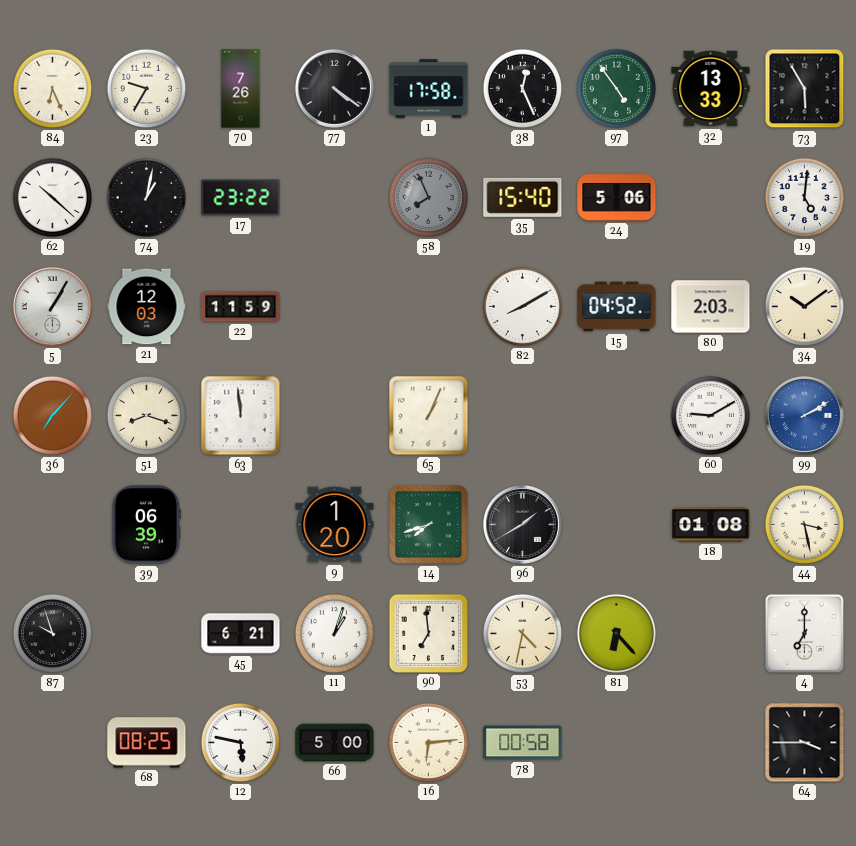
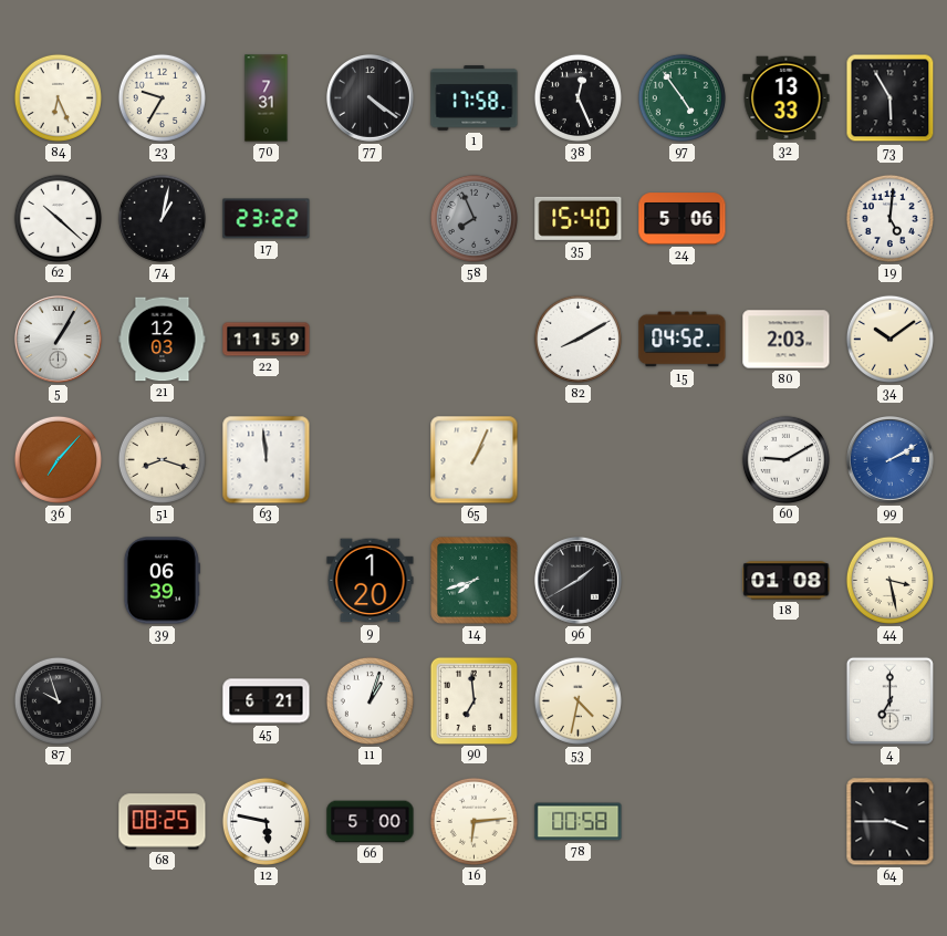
70: 7:26 -> 7:31
81: 6:23 -> none
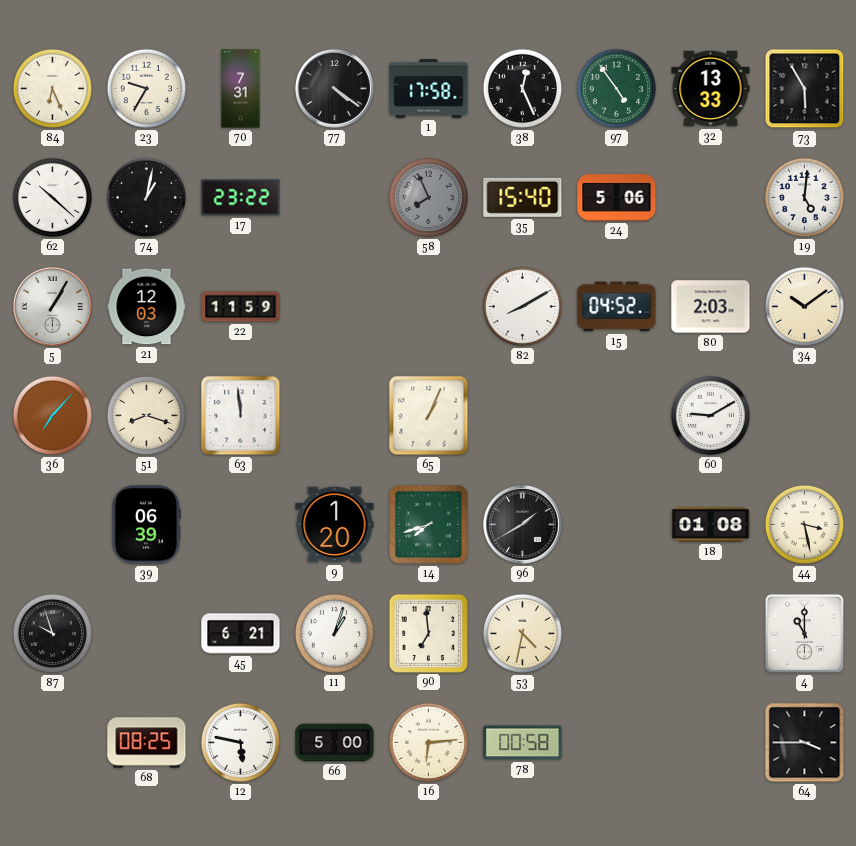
99: 2:10 -> none
4: 7:00 -> 11:00
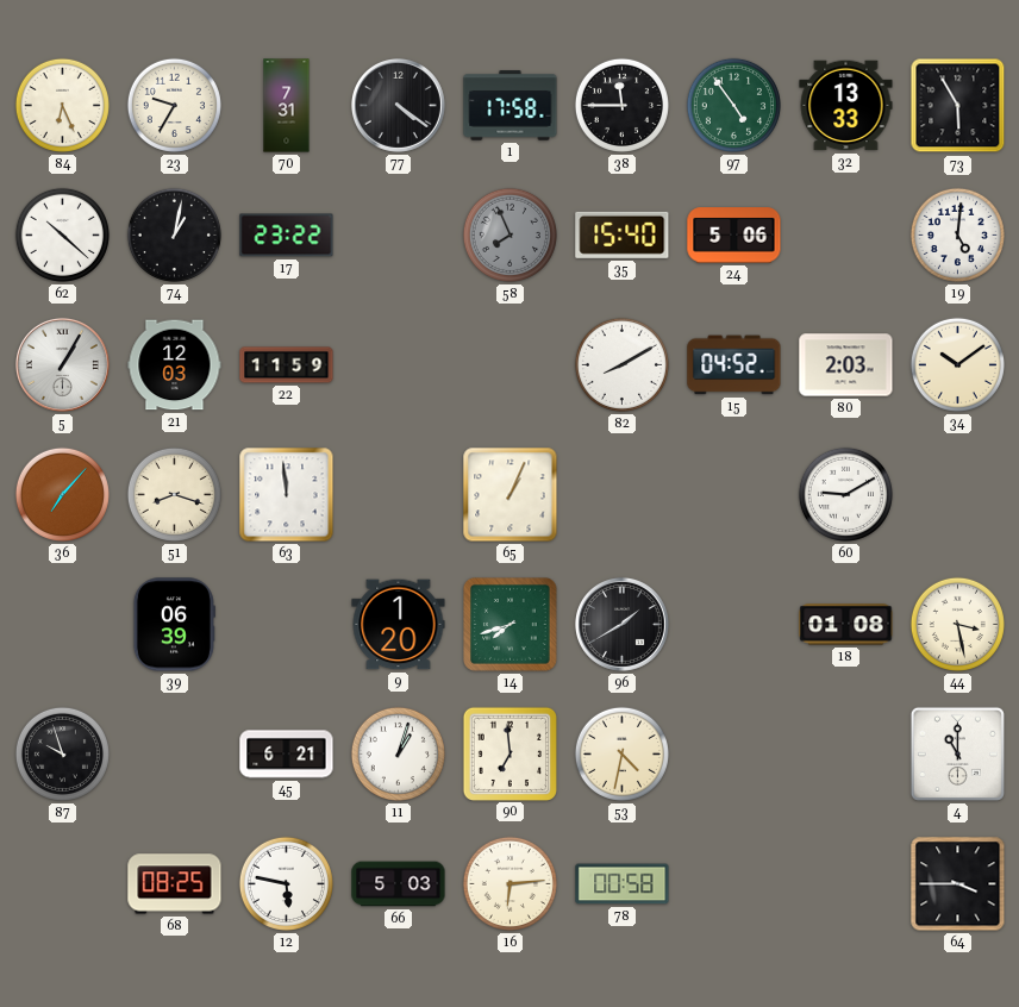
38: 12:26 -> 11:45
66: 5:00 -> 5:03
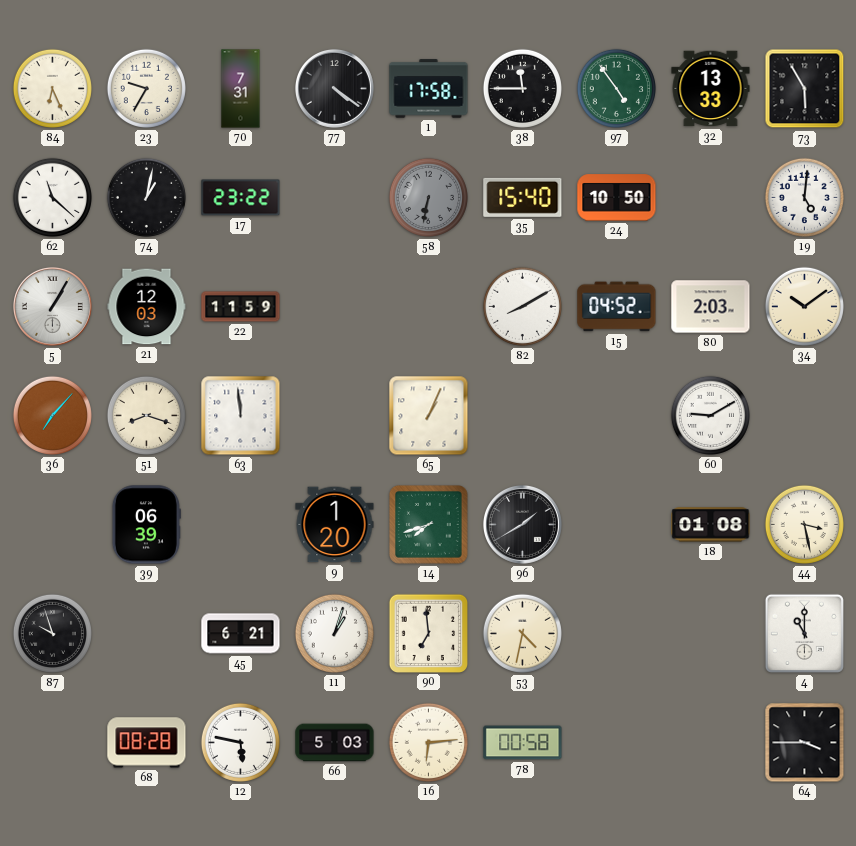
62: 10:22 -> 11:22
58: 7:56 -> 6:32
24: 5:06 -> 10:50
68: 08:25 -> 08:28
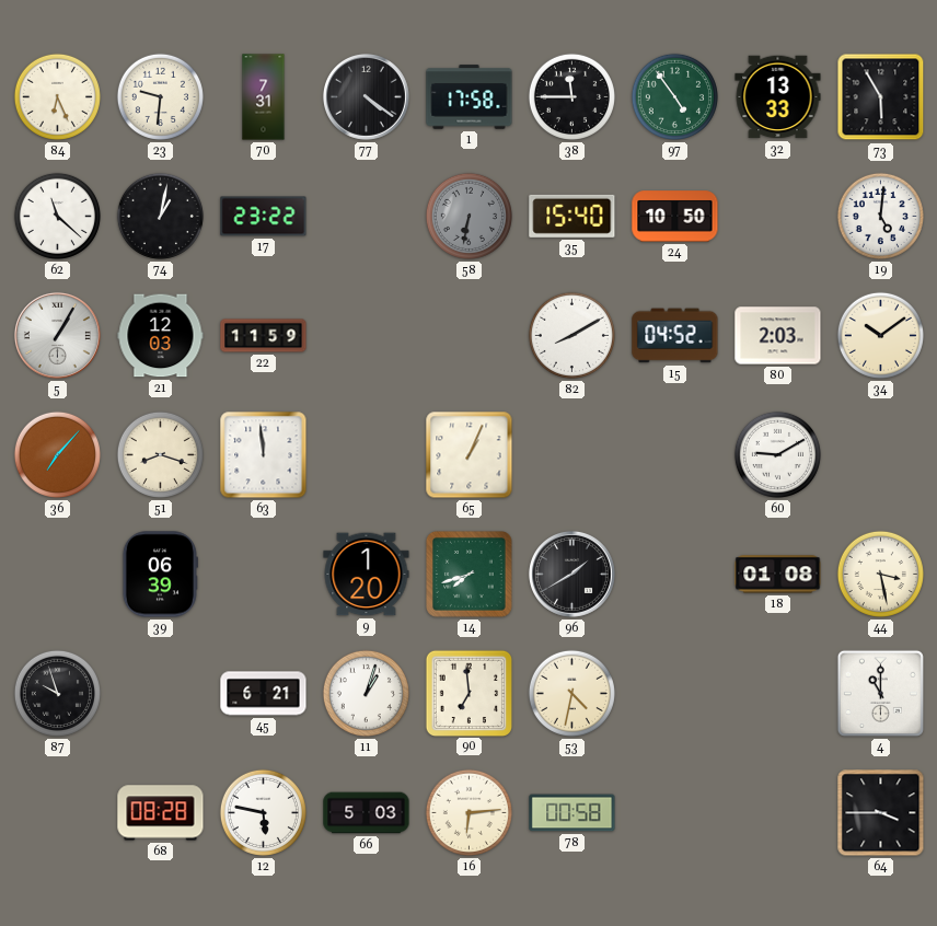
23: 9:35 -> 9:31
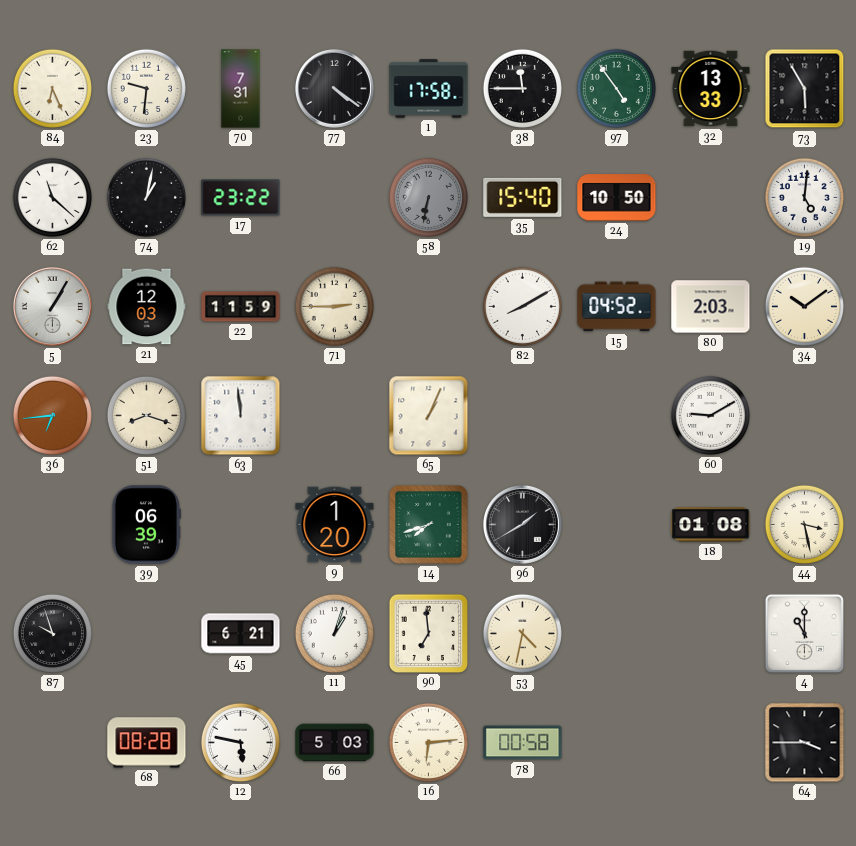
71: none -> 2:45
36: 7:07 -> 6:44
